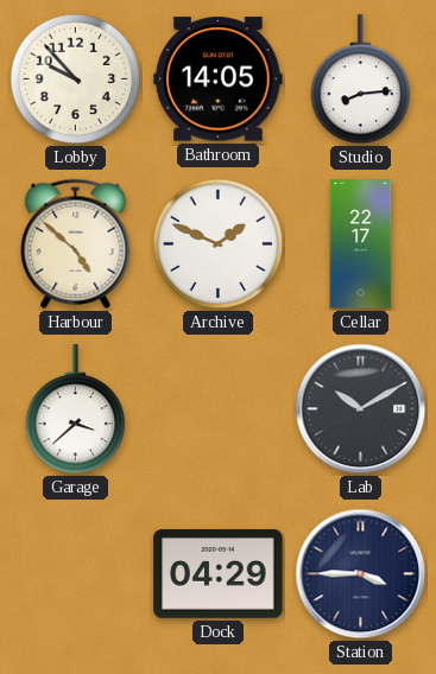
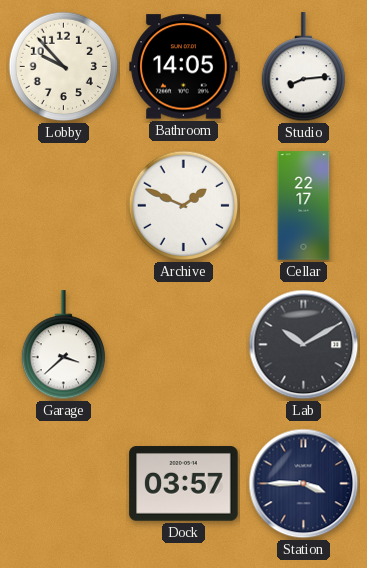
Harbour: 4:52 -> none
Dock: 04:29 -> 03:57
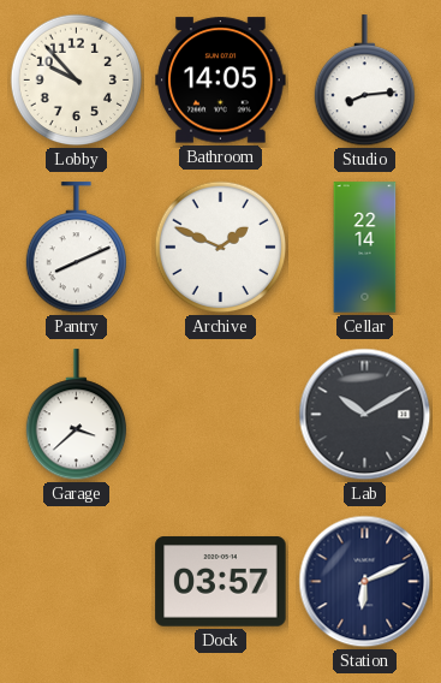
Pantry: none -> 8:11
Cellar: 22:17 -> 22:14
Station: 3:45 -> 6:11
